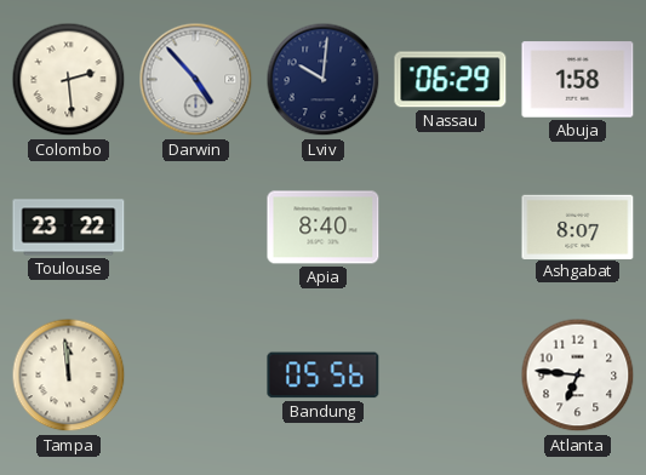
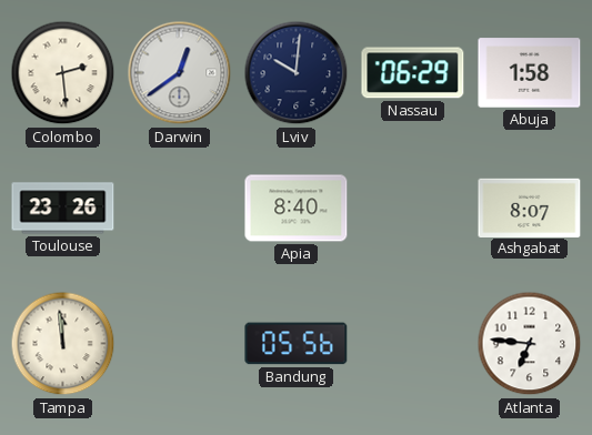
Darwin: 4:53 -> 12:39
Toulouse: 23:22 -> 23:26
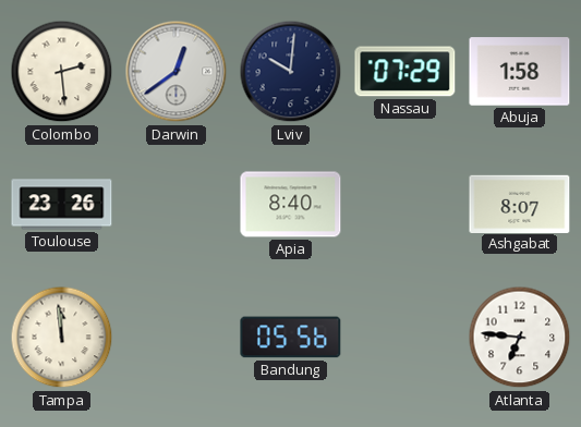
Nassau: 06:29 -> 07:29
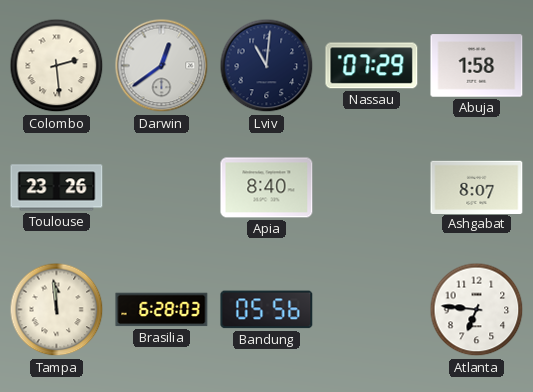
Lviv: 10:01 -> 11:01
Brasilia: none -> 6:28
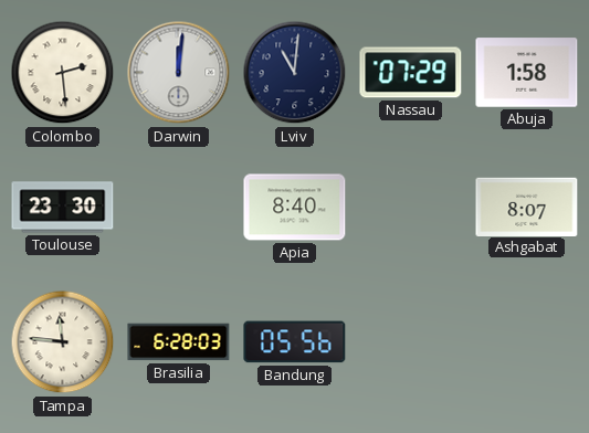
Darwin: 12:39 -> 12:01
Toulouse: 23:26 -> 23:30
Tampa: 11:59 -> 11:46
Atlanta: 6:46 -> none
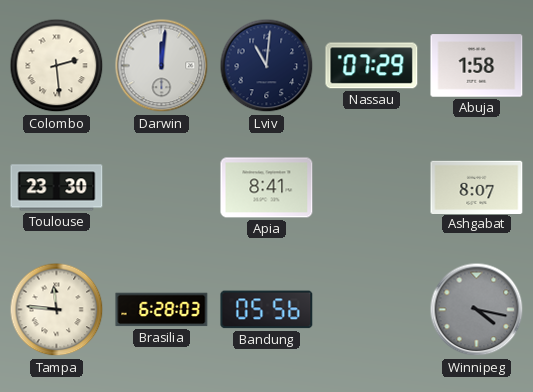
Apia: 8:40 -> 8:41
Winnipeg: none -> 4:17
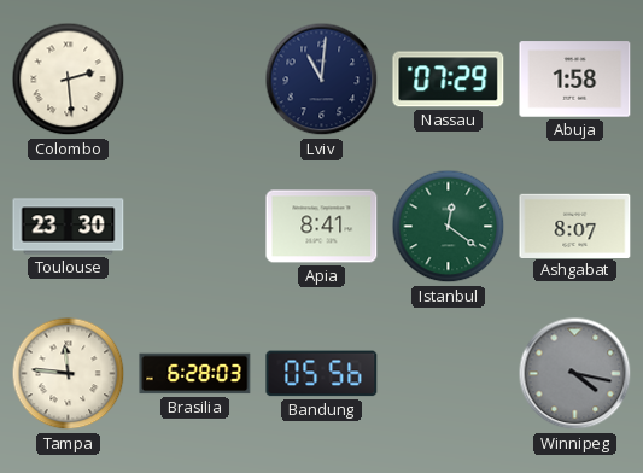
Darwin: 12:01 -> none
Istanbul: none -> 12:21
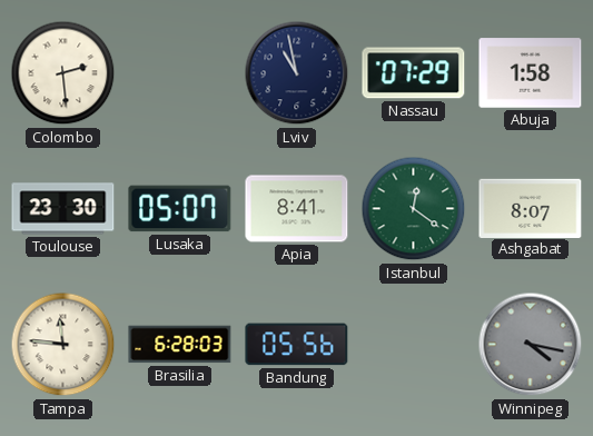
Lviv: 11:01 -> 10:58
Lusaka: none -> 05:07
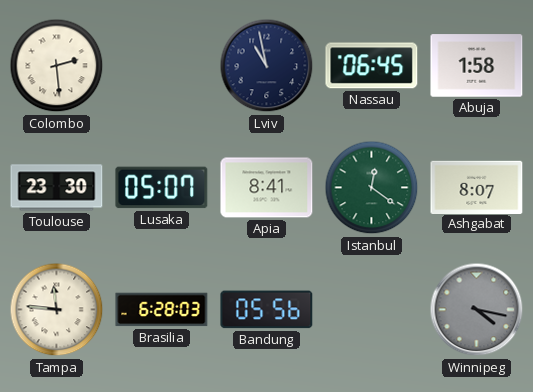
Nassau: 07:29 -> 06:45
